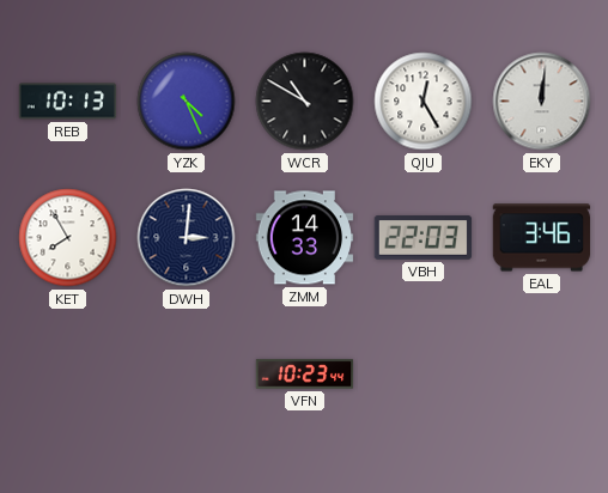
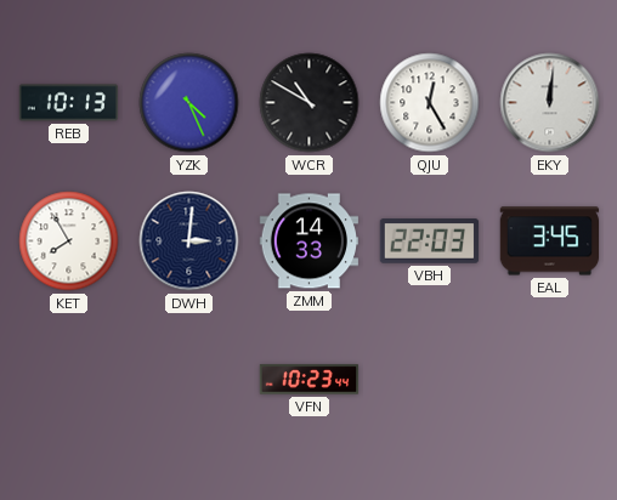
EAL: 3:46 -> 3:45
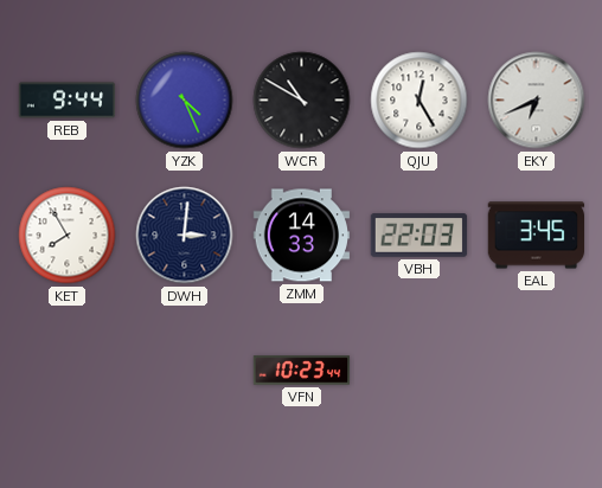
REB: 10:13 -> 9:44
EKY: 12:01 -> 6:41
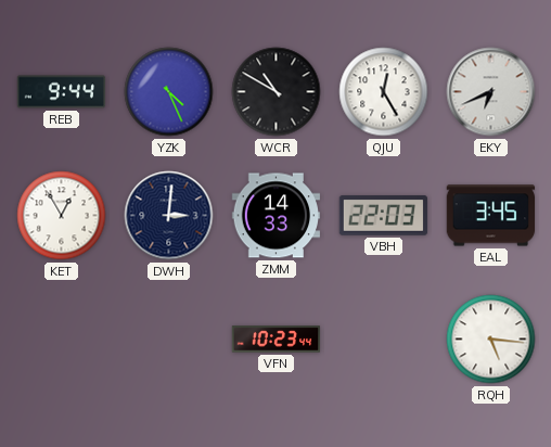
KET: 7:55 -> 12:55
RQH: none -> 5:16
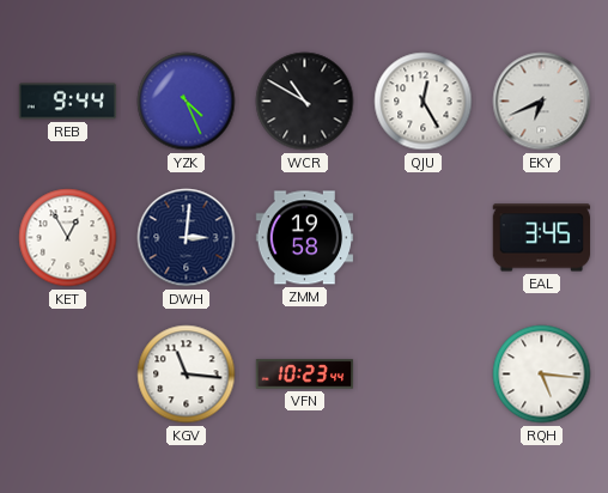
ZMM: 14:33 -> 19:58
VBH: 22:03 -> none
KGV: none -> 11:16
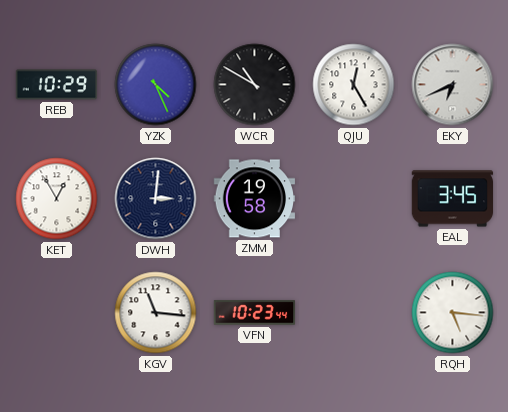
REB: 9:44 -> 10:29
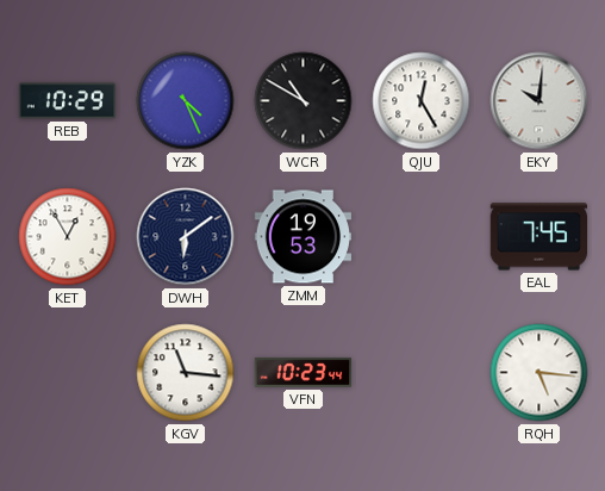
EKY: 6:41 -> 10:01
DWH: 3:01 -> 6:09
ZMM: 19:58 -> 19:53
EAL: 3:45 -> 7:45
